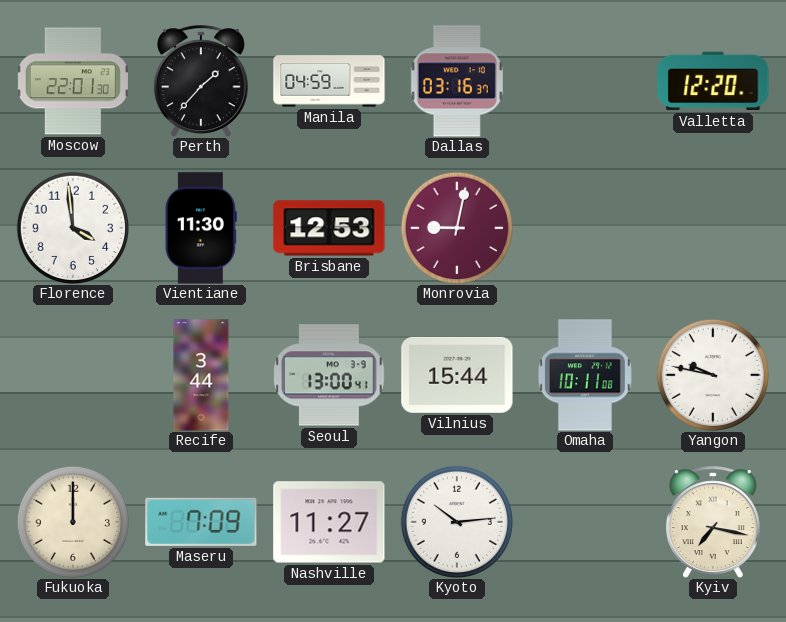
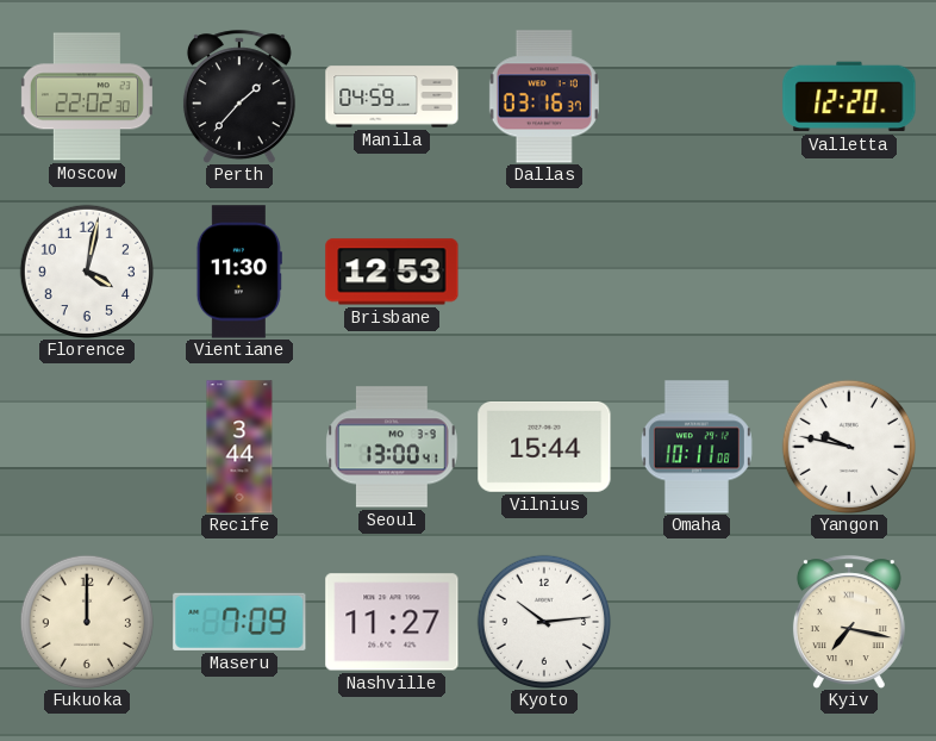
Moscow: 22:01 -> 22:02
Florence: 3:59 -> 4:02
Monrovia: 9:02 -> none
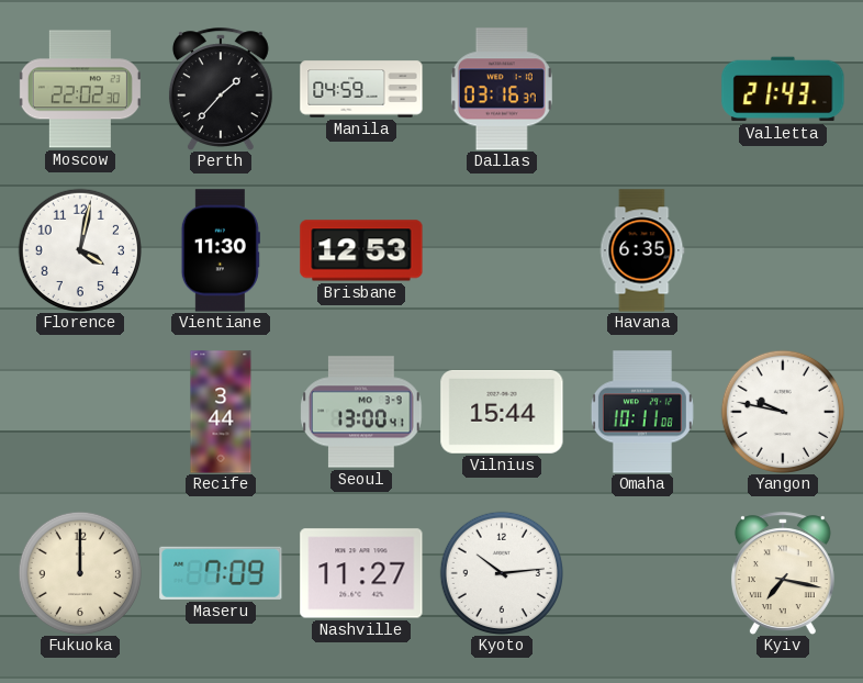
Valletta: 12:20 -> 21:43
Havana: none -> 6:35
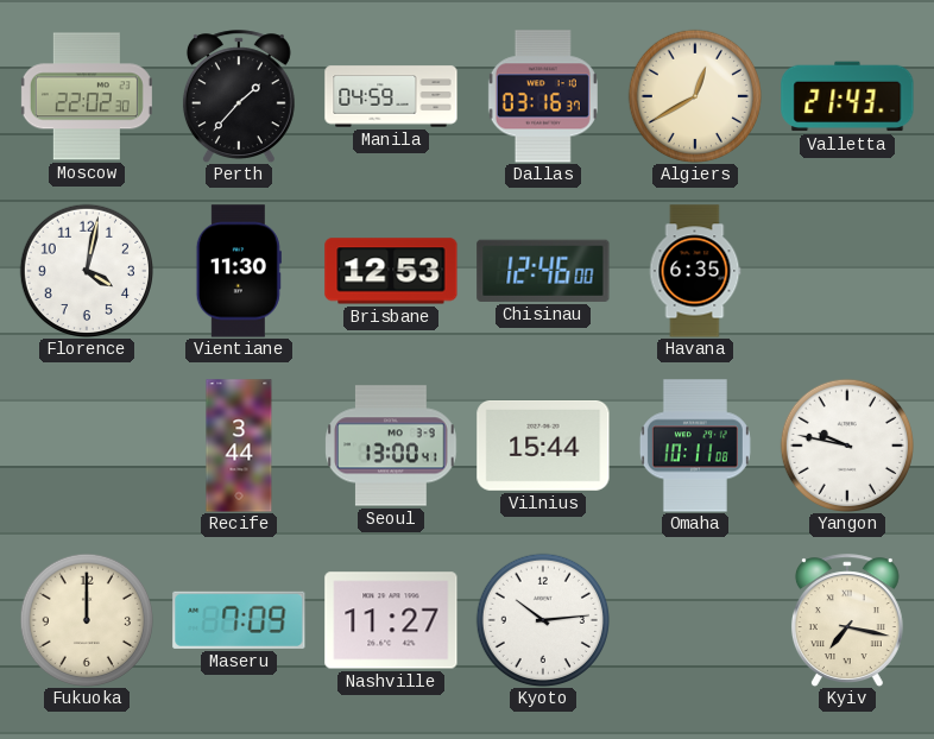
Algiers: none -> 12:40
Chisinau: none -> 12:46
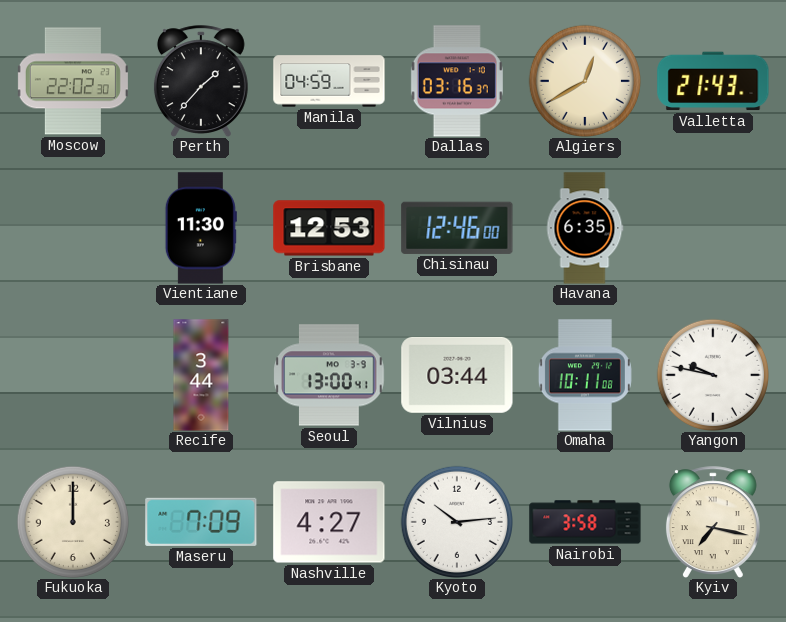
Florence: 4:02 -> none
Vilnius: 15:44 -> 03:44
Nashville: 11:27 -> 4:27
Nairobi: none -> 3:58
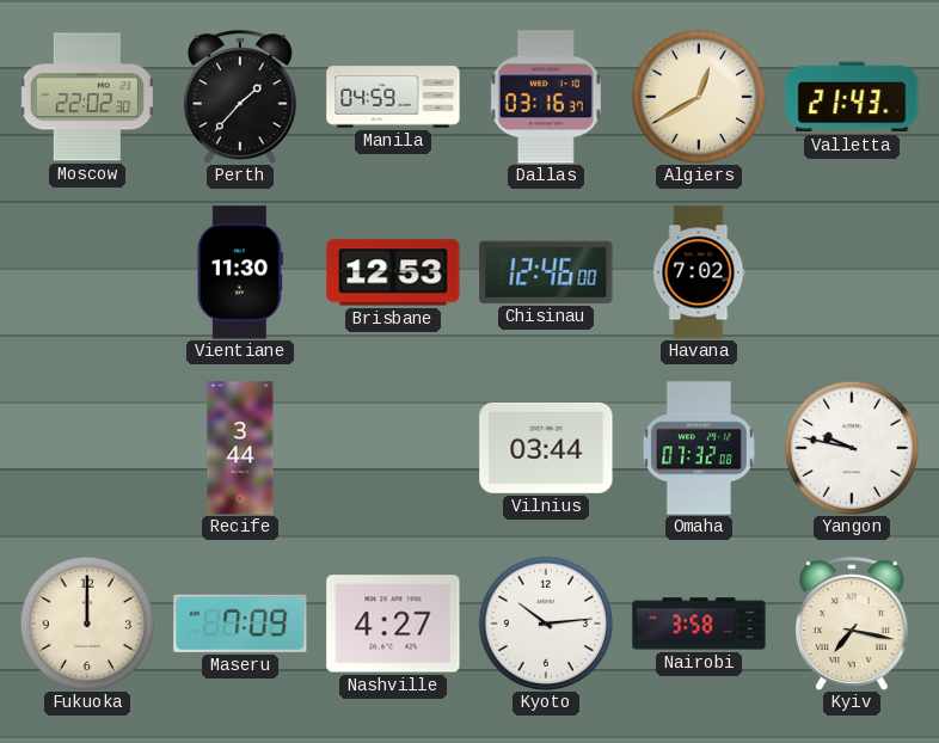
Havana: 6:35 -> 7:02
Seoul: 13:00 -> none
Omaha: 10:11 -> 07:32
